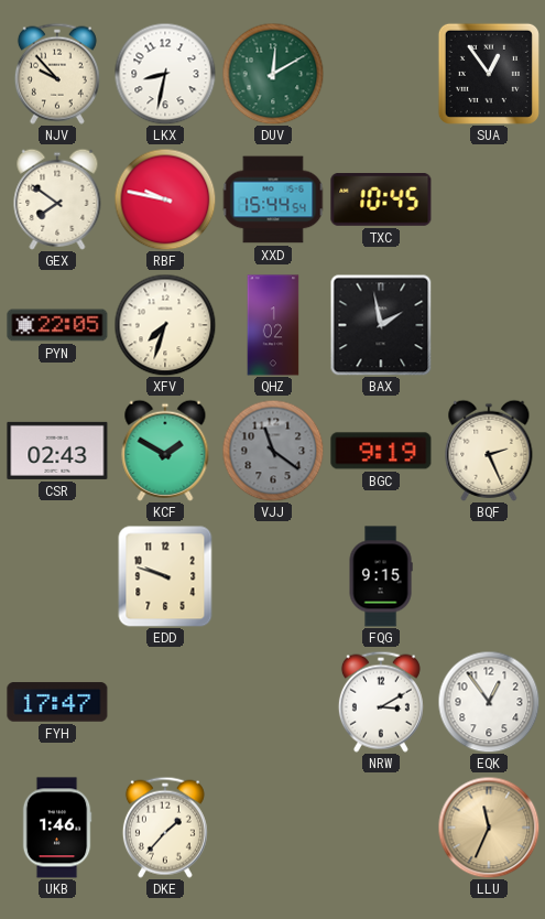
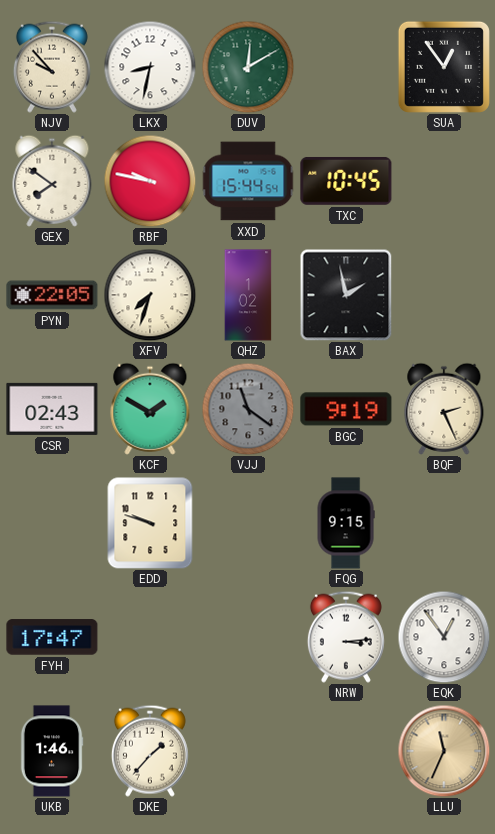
NRW: 3:10 -> 3:14
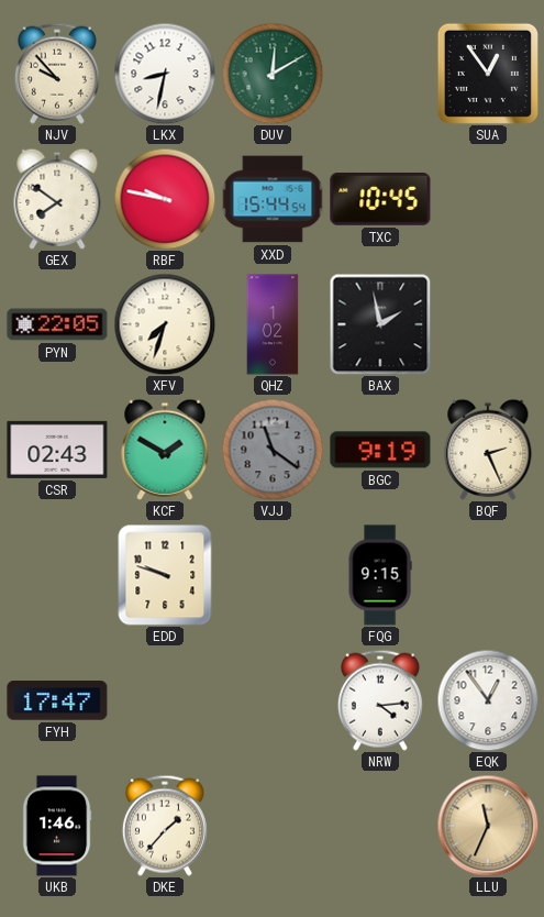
NRW: 3:14 -> 4:14
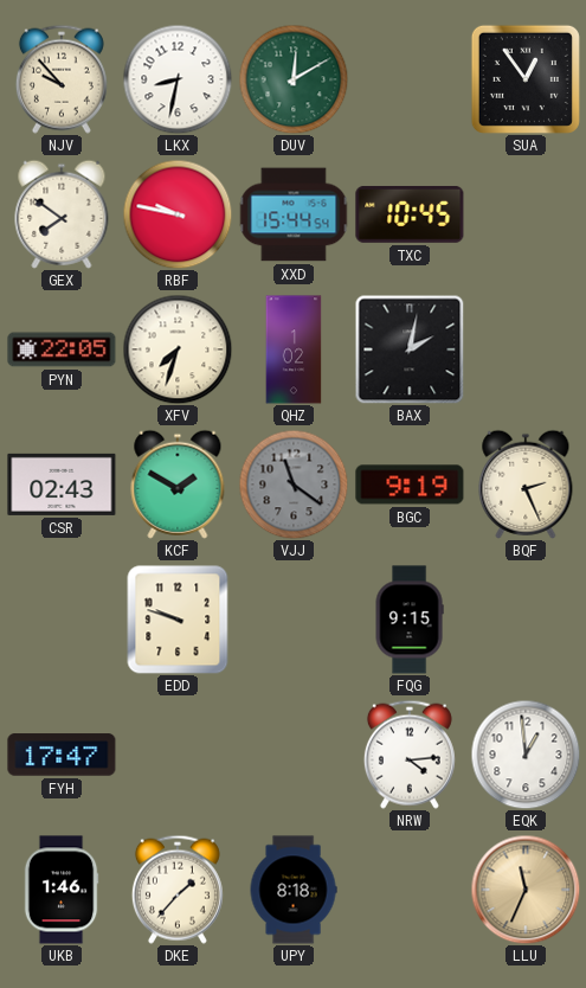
BAX: 1:58 -> 2:02
EQK: 12:54 -> 12:59
UPY: none -> 8:18
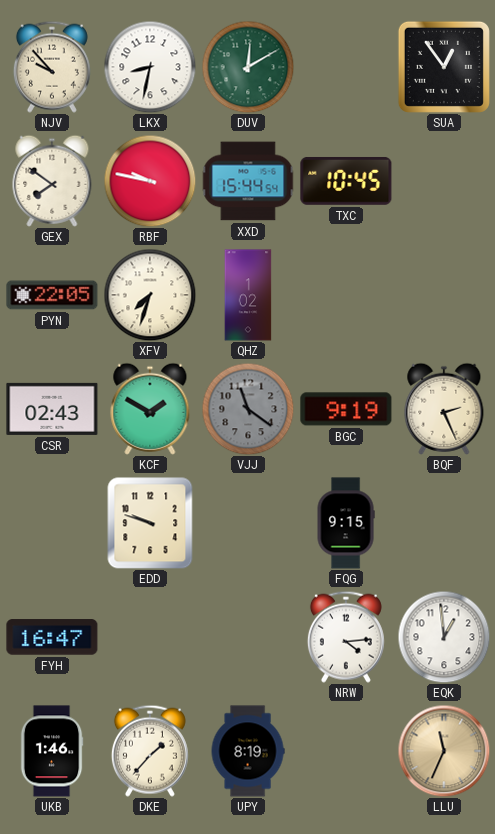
BAX: 2:02 -> none
FYH: 17:47 -> 16:47
UPY: 8:18 -> 8:19
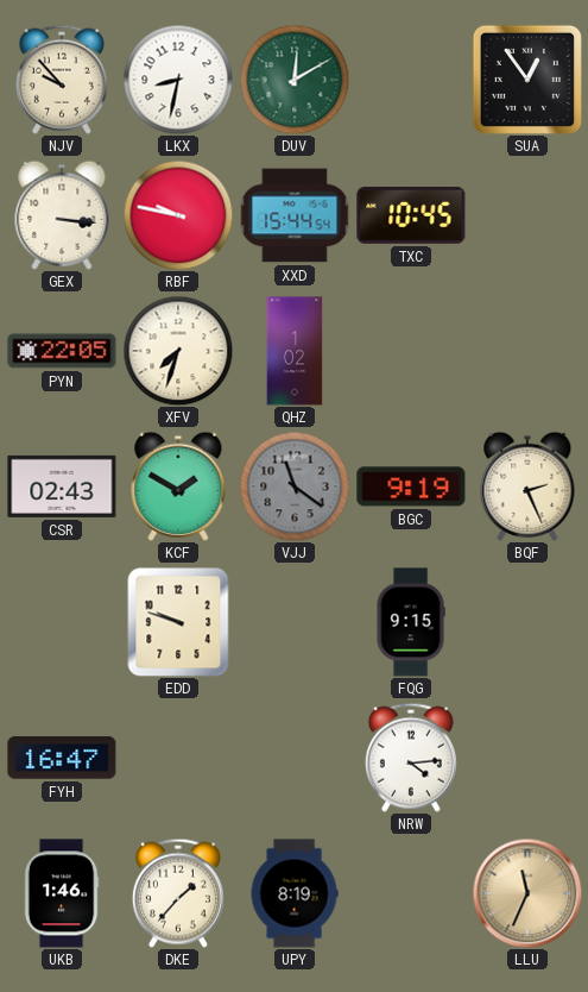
GEX: 7:51 -> 3:16
EQK: 12:59 -> none
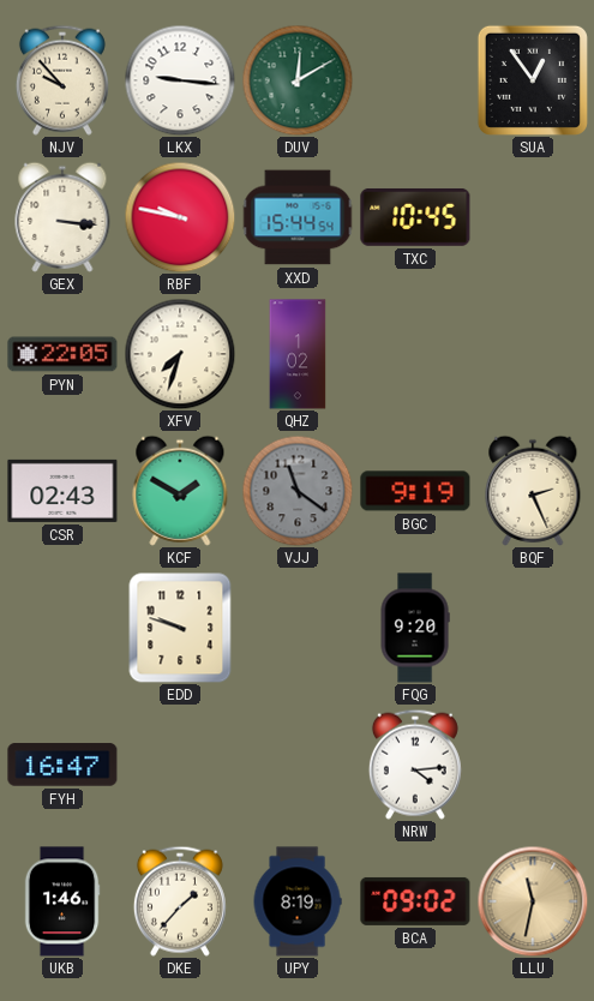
LKX: 8:32 -> 9:16
FQG: 9:15 -> 9:20
BCA: none -> 09:02
LLU: 11:34 -> 11:32
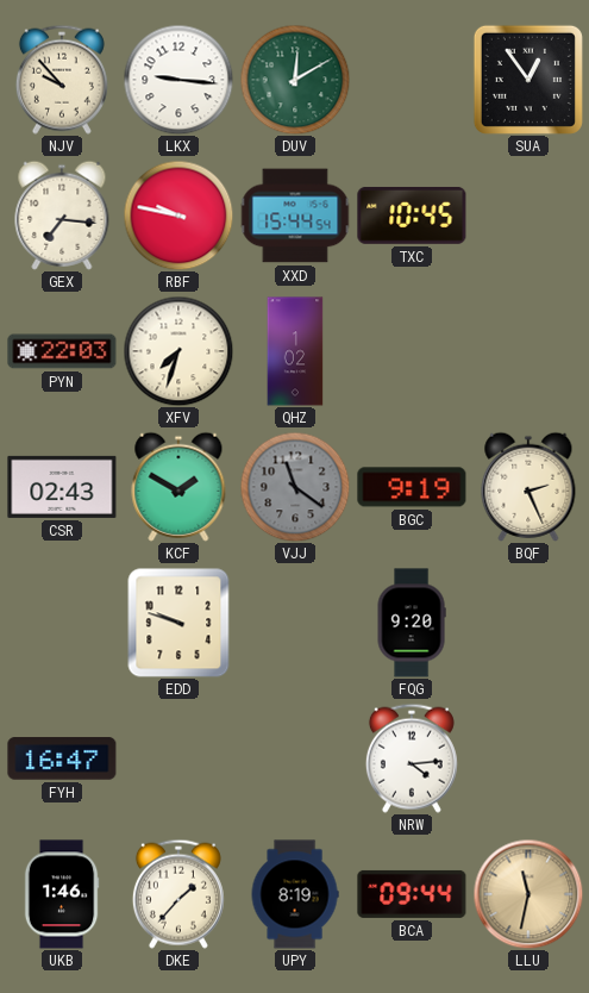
GEX: 3:16 -> 7:16
PYN: 22:05 -> 22:03
BCA: 09:02 -> 09:44
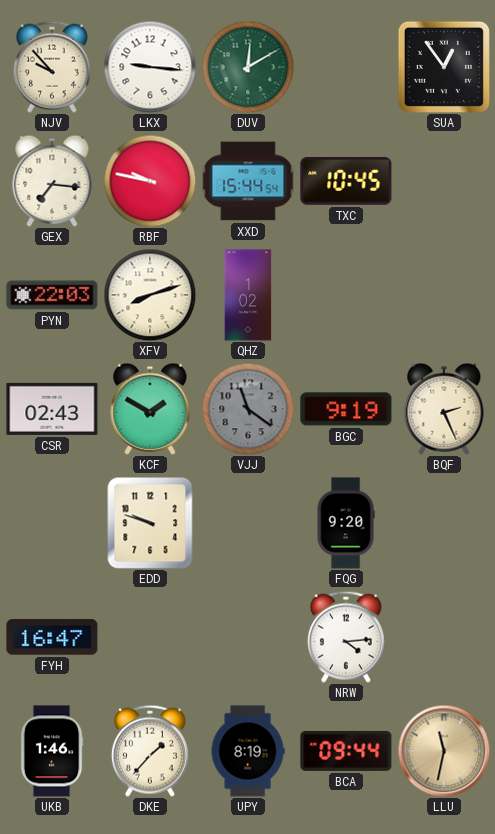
XFV: 7:33 -> 8:12
